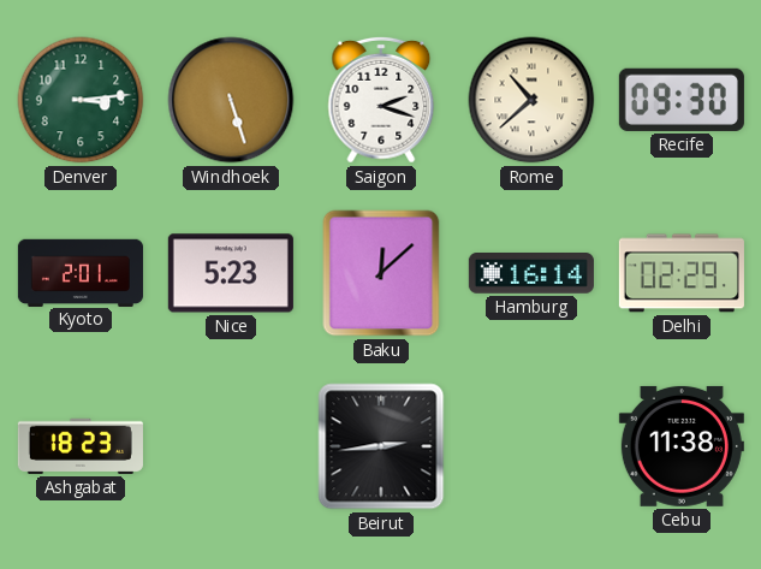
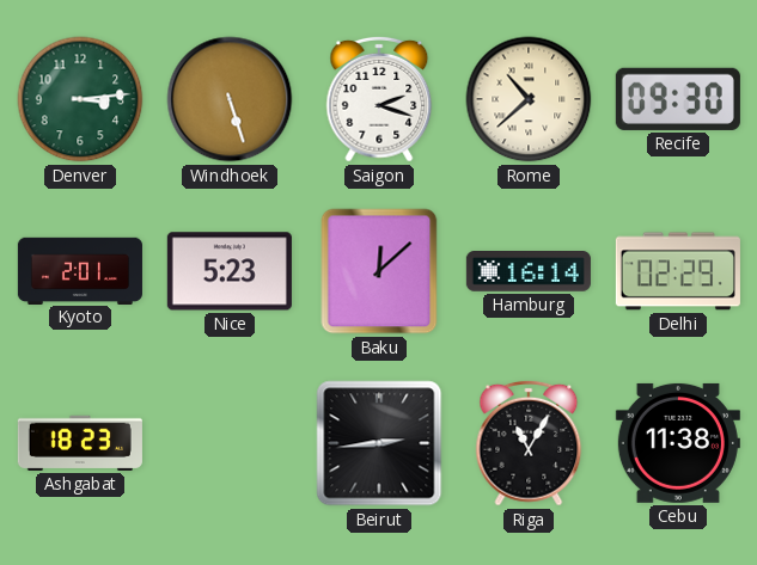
Riga: none -> 11:05
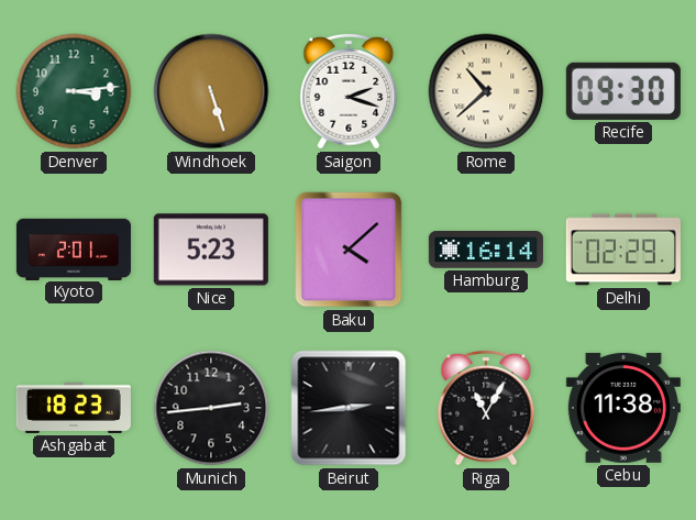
Baku: 12:08 -> 4:08
Munich: none -> 2:44
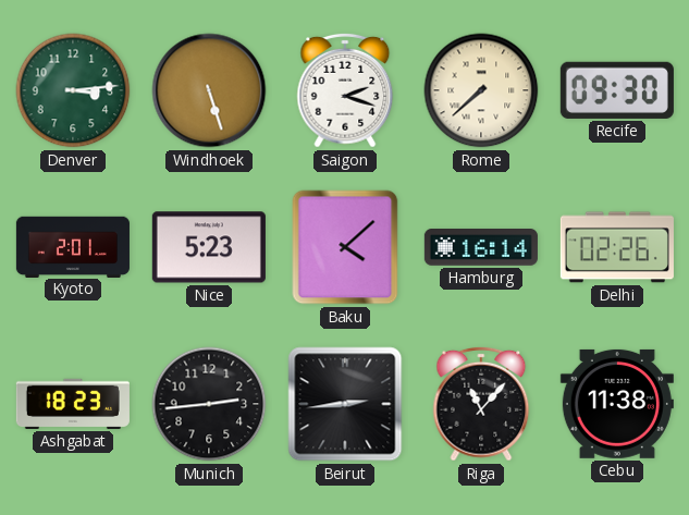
Rome: 10:38 -> 7:38
Delhi: 02:29 -> 02:26
Riga: 11:05 -> 11:07
